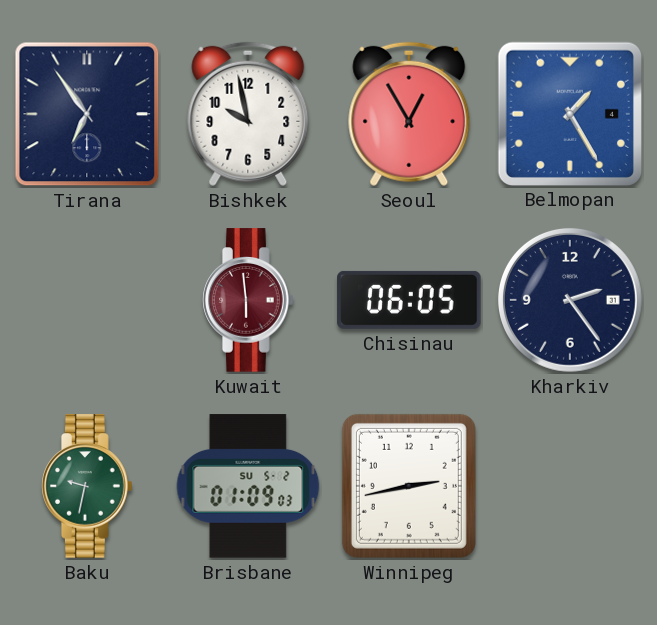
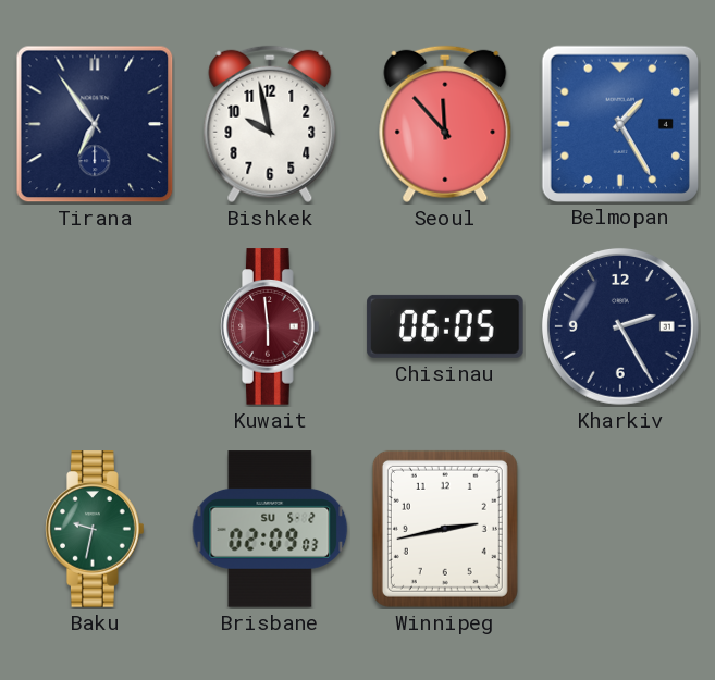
Seoul: 12:55 -> 11:53
Kharkiv: 2:24 -> 2:25
Brisbane: 01:09 -> 02:09
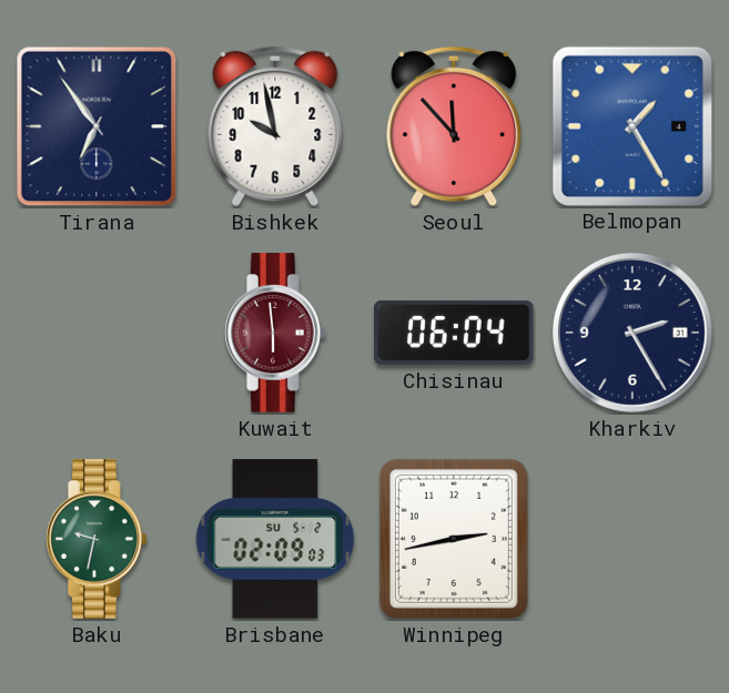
Chisinau: 06:05 -> 06:04
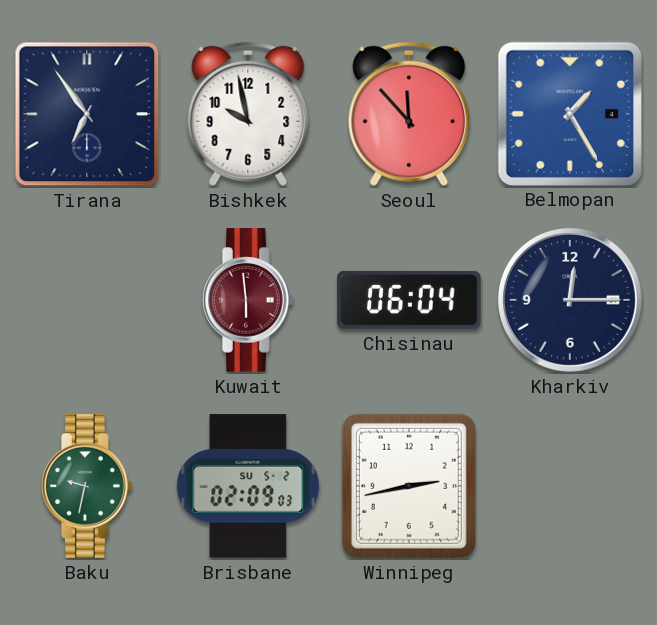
Kharkiv: 2:25 -> 12:15
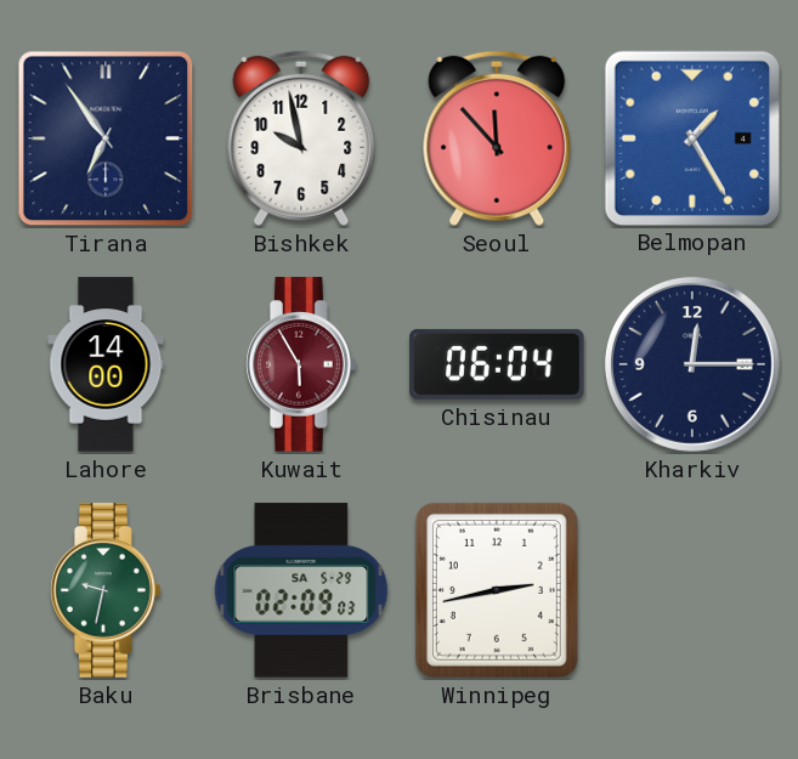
Lahore: none -> 14:00
Kuwait: 5:59 -> 5:55
Brisbane date: SU 5-2 -> SA 5-29
